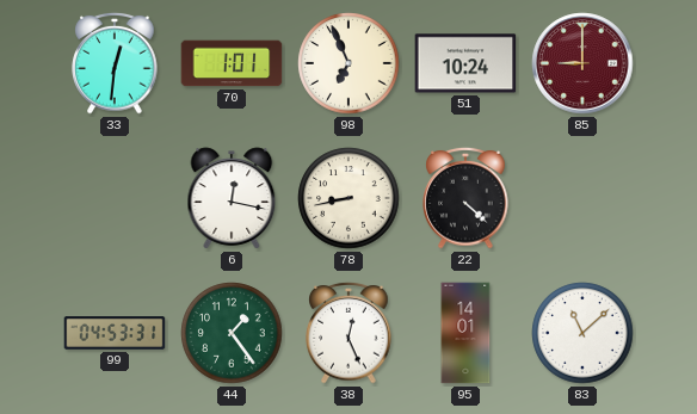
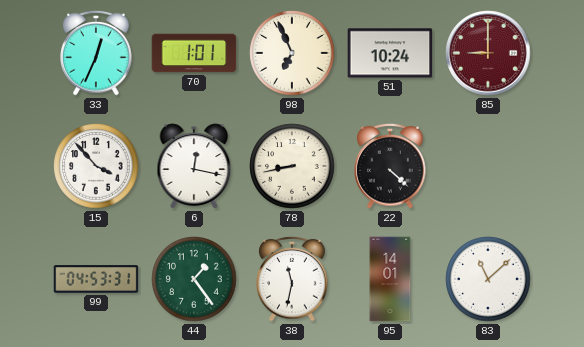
33: 12:31 -> 12:34
15: none -> 3:53
38: 12:26 -> 11:32
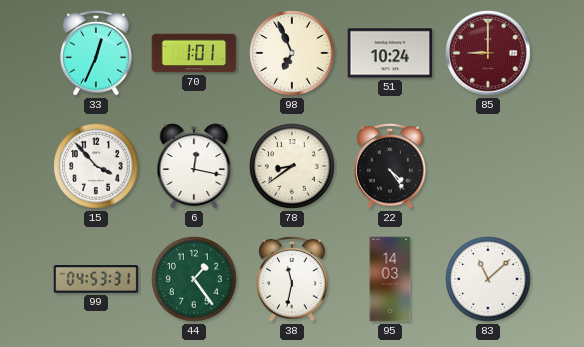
78: 8:43 -> 8:39
22: 4:22 -> 4:24
95: 14:01 -> 14:03
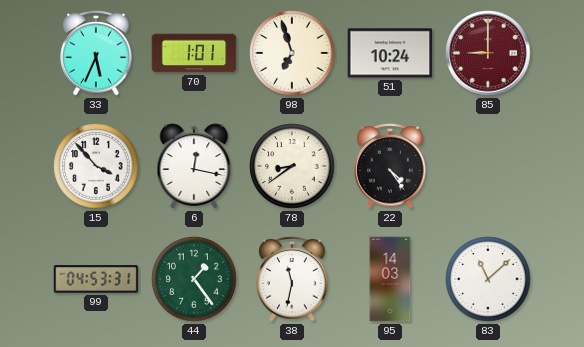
33: 12:34 -> 5:34
98: 6:56 -> 6:57
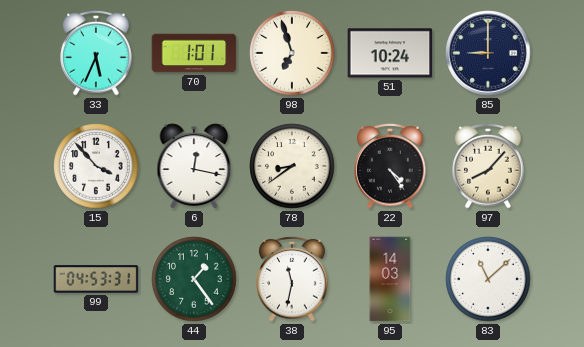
85 dial: burgundy -> navy
97: none -> 8:07
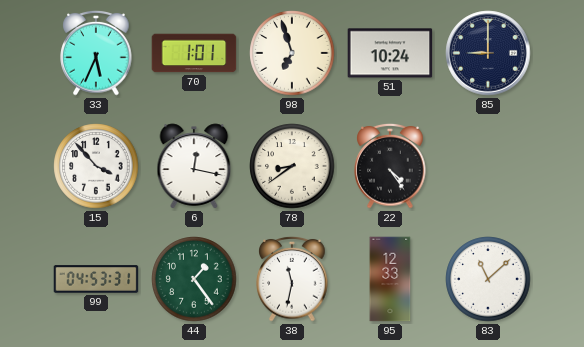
97: 8:07 -> none
95: 14:03 -> 12:33
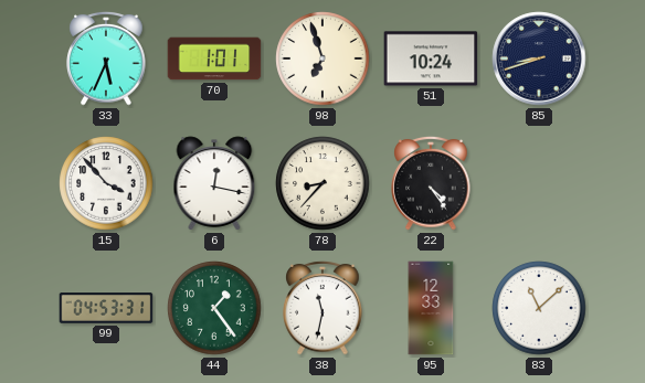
85: 9:00 -> 8:42
78: 8:39 -> 8:37
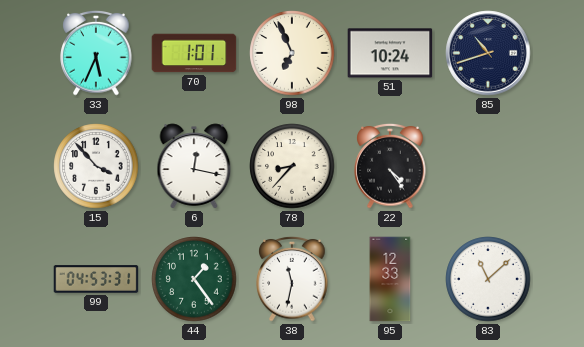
98: 6:57 -> 6:56
85: 8:42 -> 10:42
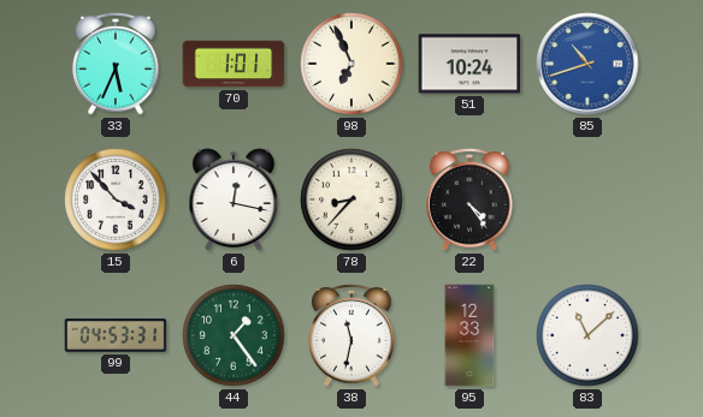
85 dial: navy -> blue
